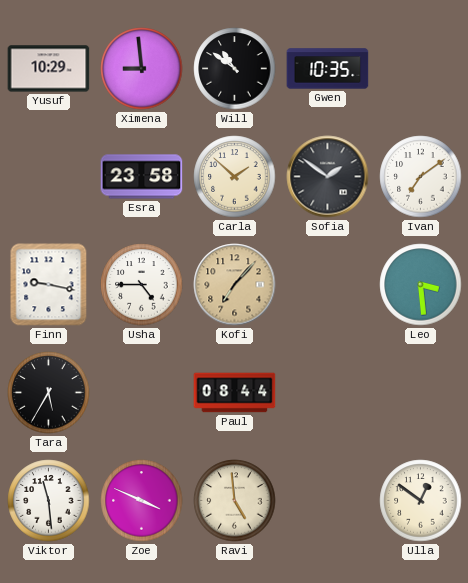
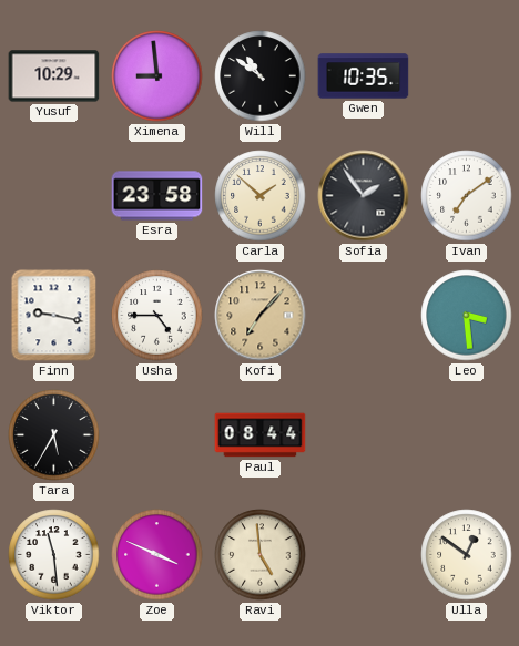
Sofia: 1:51 -> 1:54
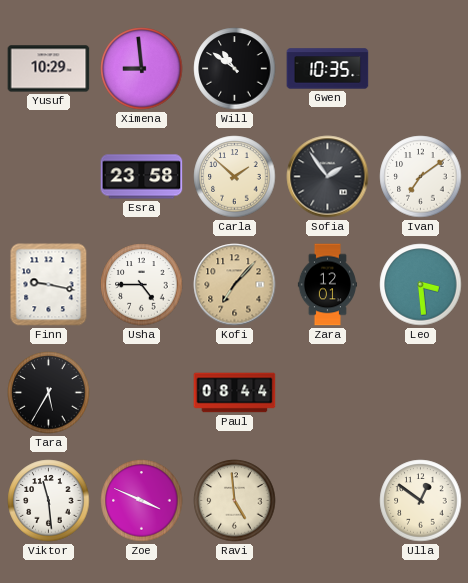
Zara: none -> 12:01
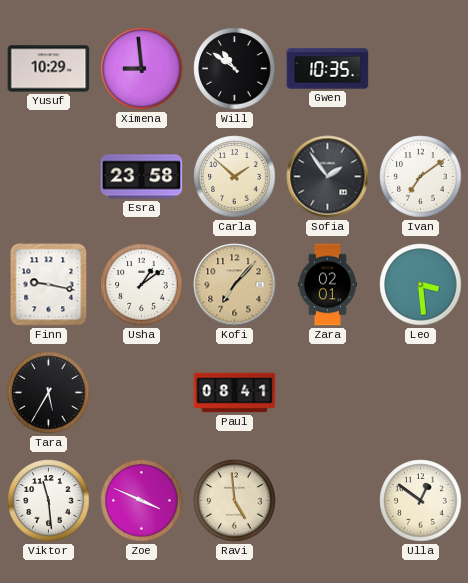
Usha: 4:45 -> 1:09
Zara: 12:01 -> 02:01
Paul: 08:44 -> 08:41
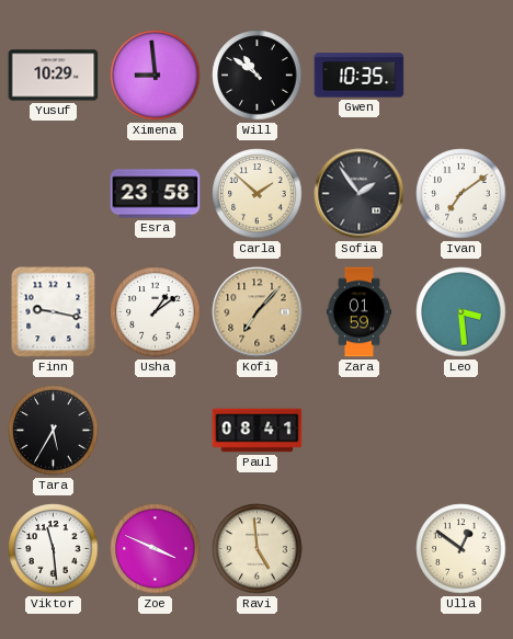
Zara: 02:01 -> 01:59
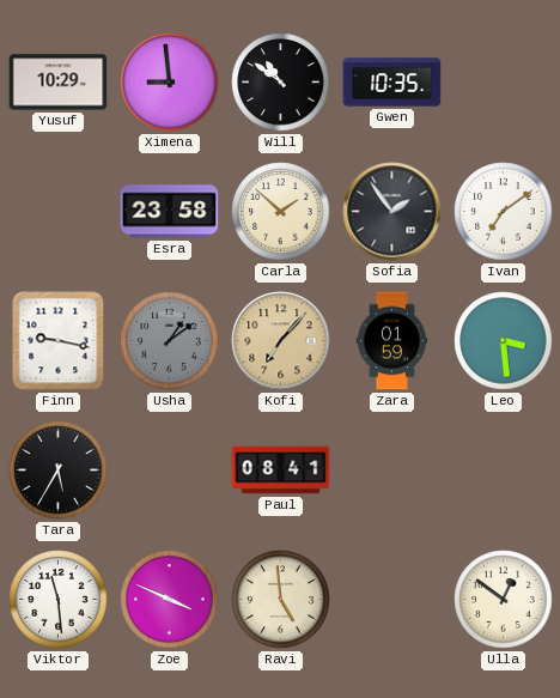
Usha dial: white -> grey
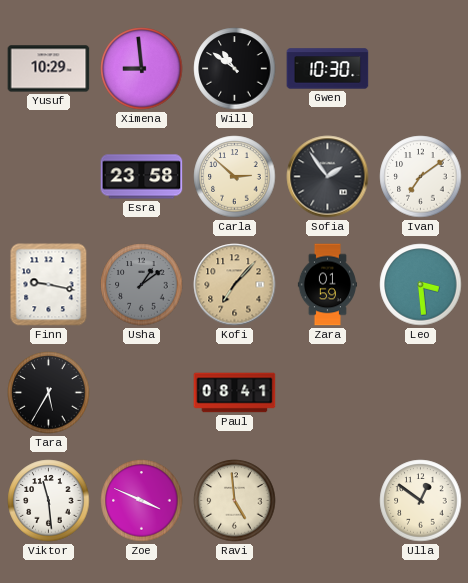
Gwen: 10:35 -> 10:30
Carla: 1:52 -> 2:52
